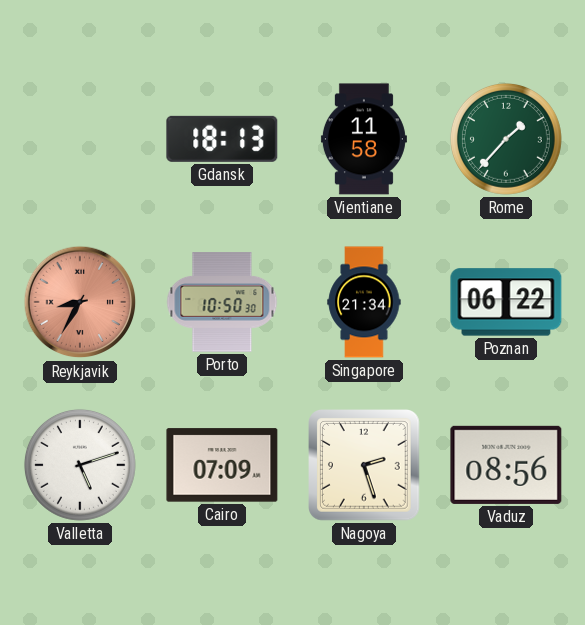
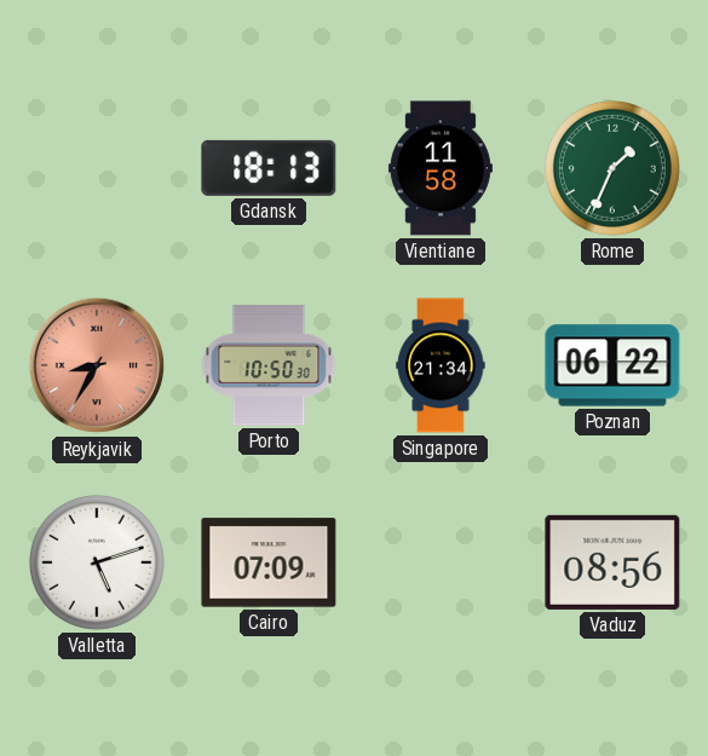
Rome: 1:37 -> 1:34
Nagoya: 2:27 -> none
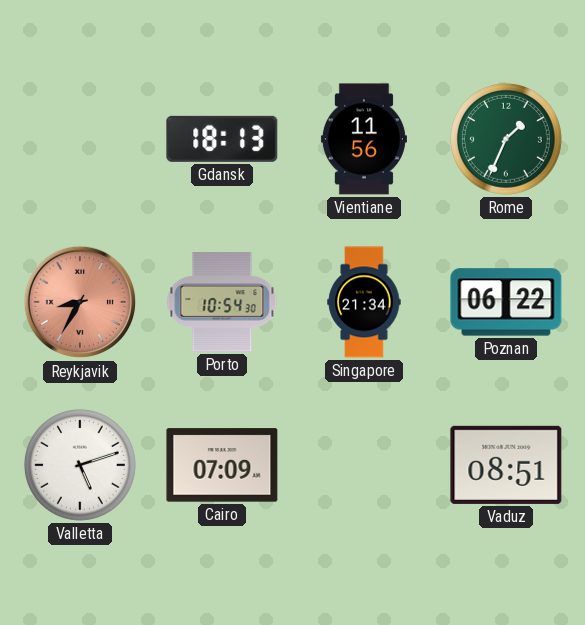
Vientiane: 11:58 -> 11:56
Porto: 10:50 -> 10:54
Vaduz: 08:56 -> 08:51
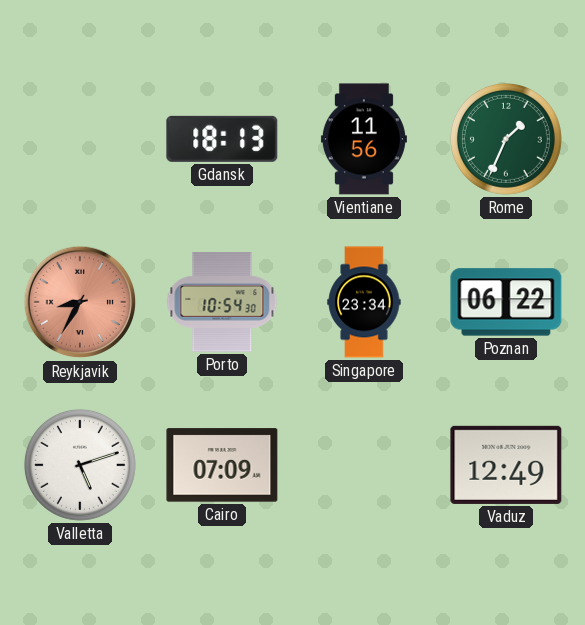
Singapore: 21:34 -> 23:34
Vaduz: 08:51 -> 12:49
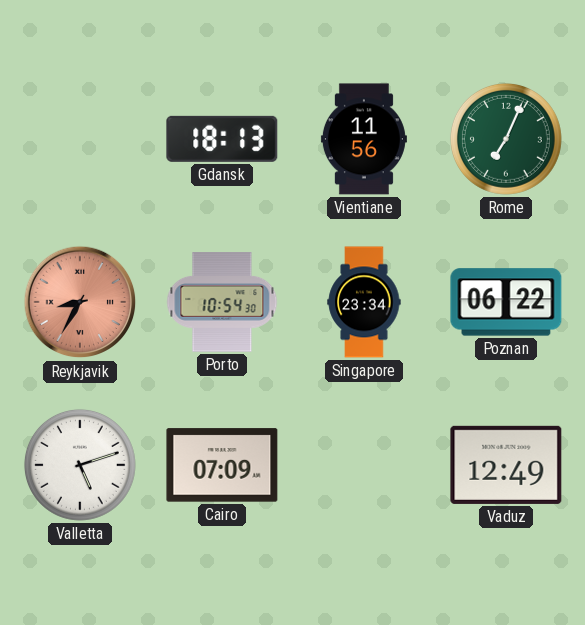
Rome: 1:34 -> 7:04
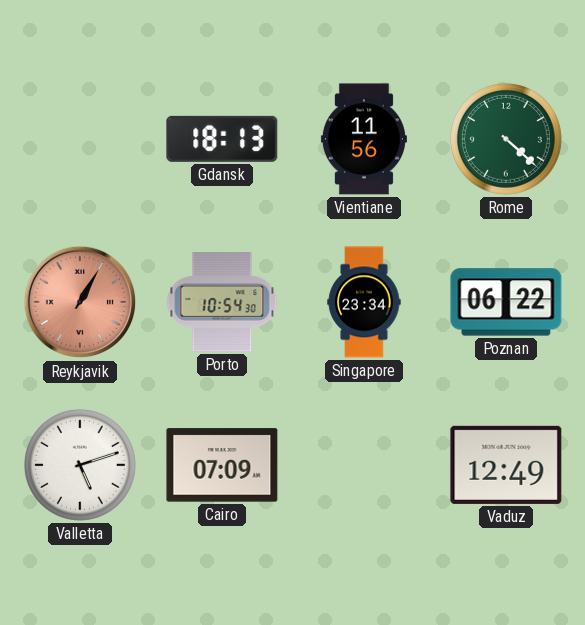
Rome: 7:04 -> 4:22
Reykjavik: 8:35 -> 1:05
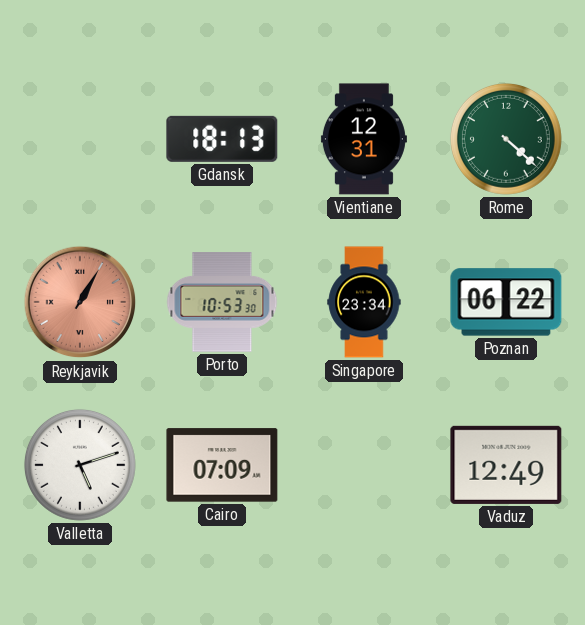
Vientiane: 11:56 -> 12:31
Porto: 10:54 -> 10:53
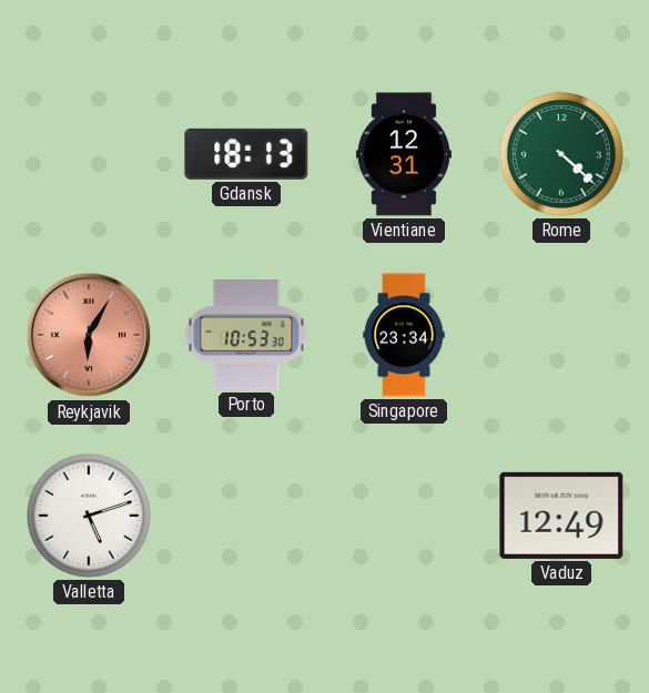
Reykjavik: 1:05 -> 6:05
Poznan: 06:22 -> none
Cairo: 07:09 -> none
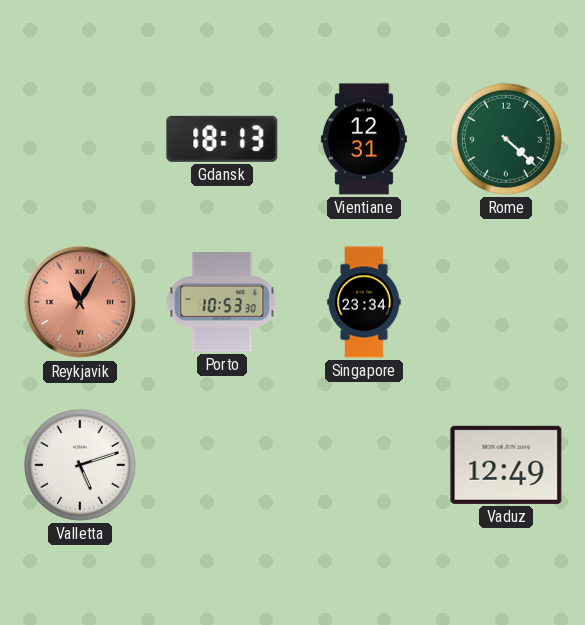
Reykjavik: 6:05 -> 11:05
